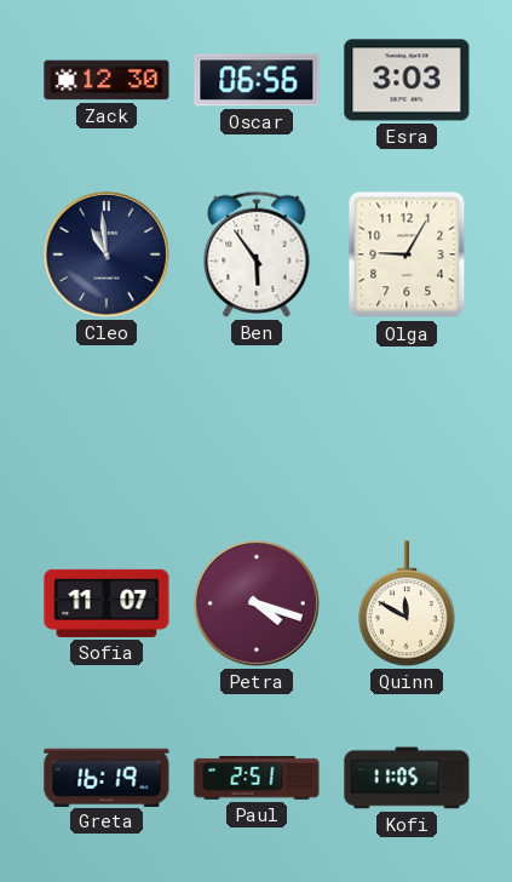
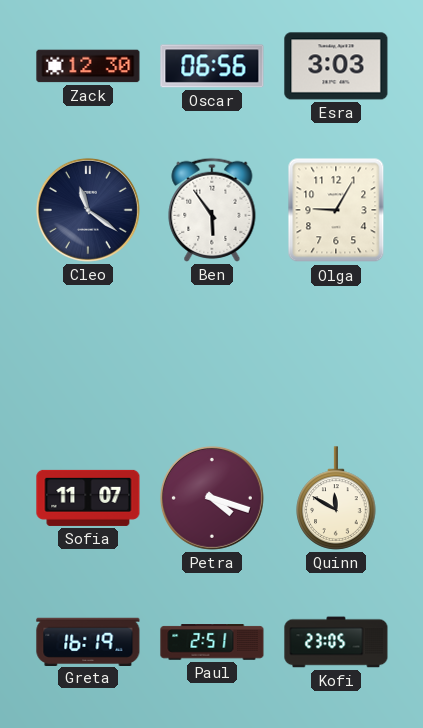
Cleo: 10:59 -> 11:21
Kofi: 11:05 -> 23:05
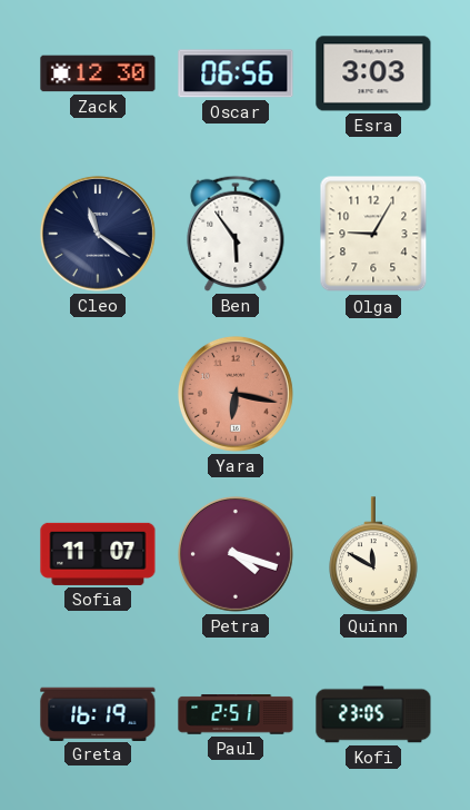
Yara: none -> 6:17
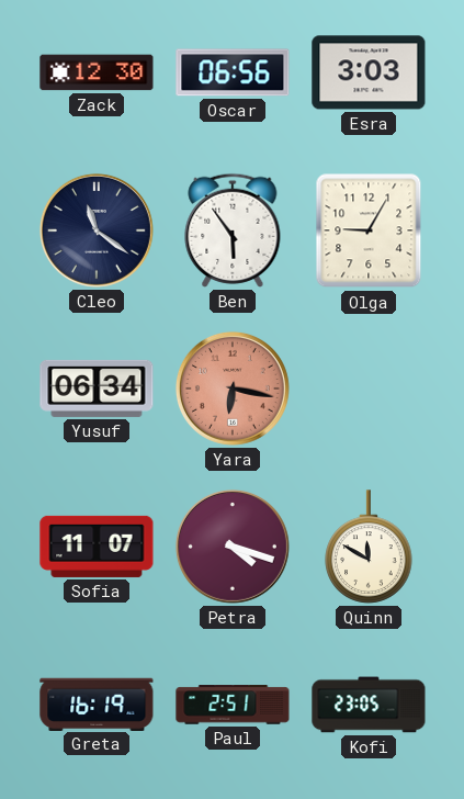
Yusuf: none -> 06:34
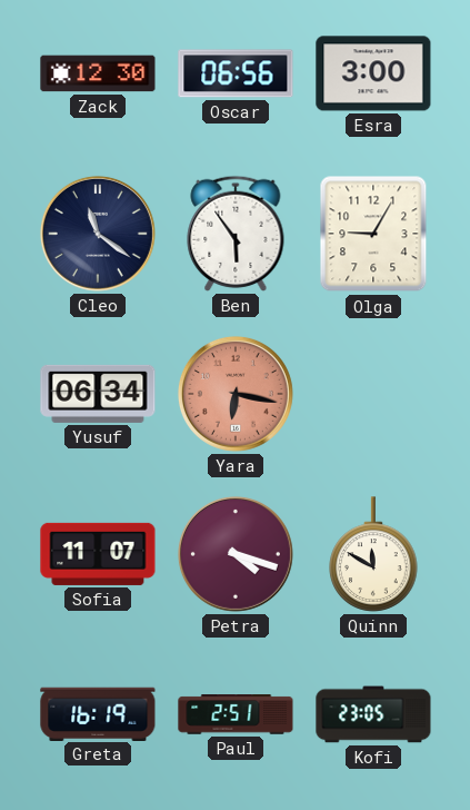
Esra: 3:03 -> 3:00
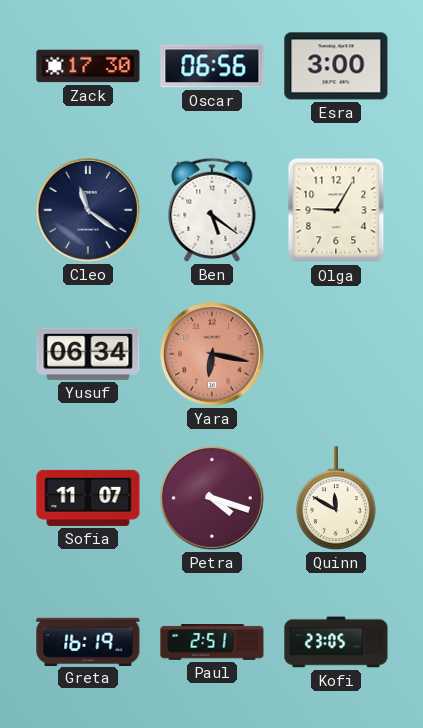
Zack: 12:30 -> 17:30
Ben: 5:54 -> 5:21
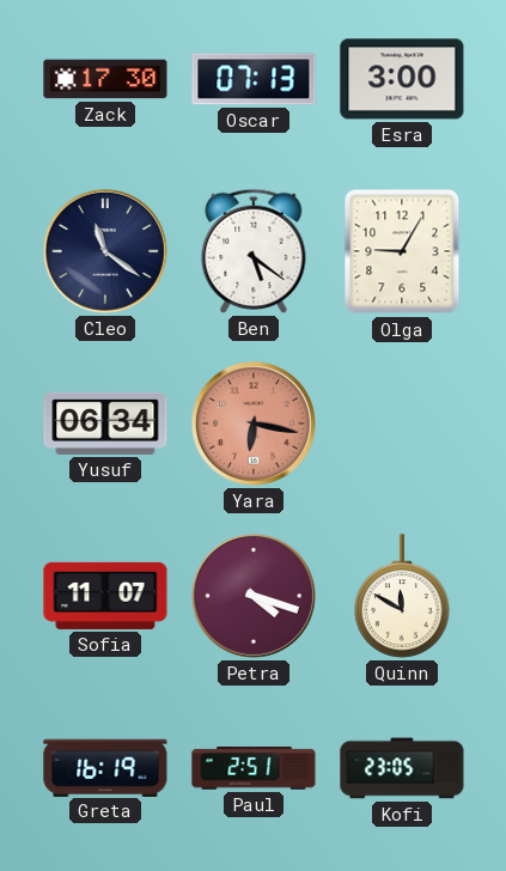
Oscar: 06:56 -> 07:13
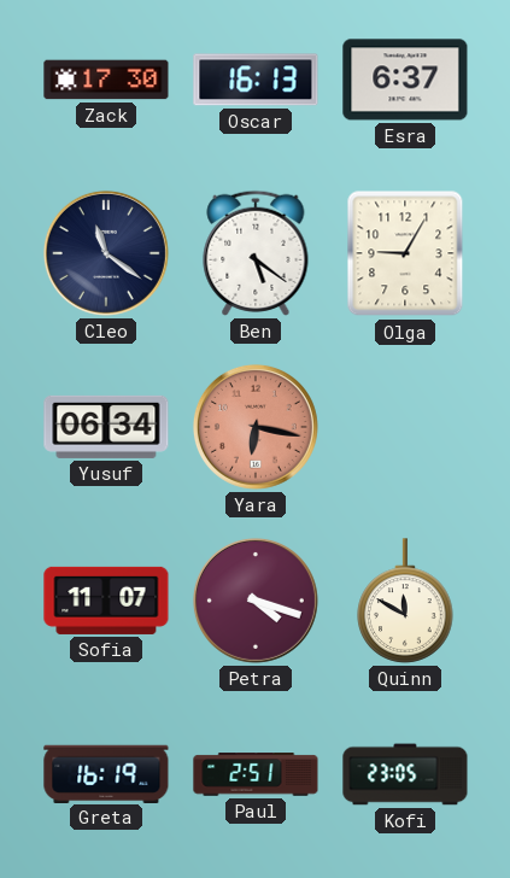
Oscar: 07:13 -> 16:13
Esra: 3:00 -> 6:37
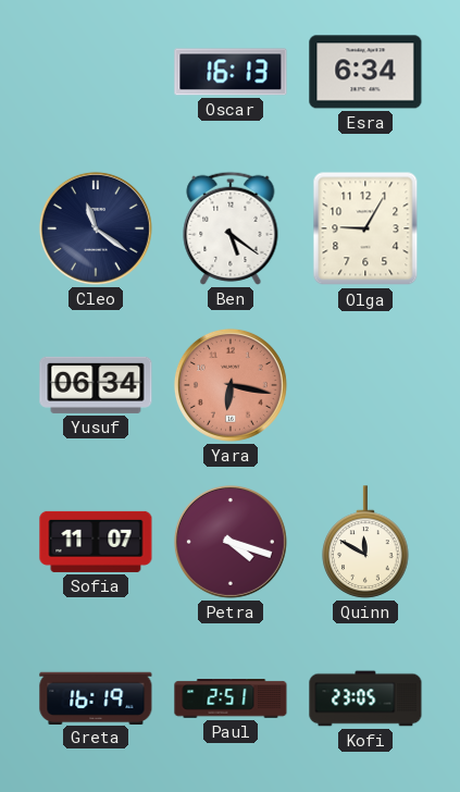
Zack: 17:30 -> none
Esra: 6:37 -> 6:34
